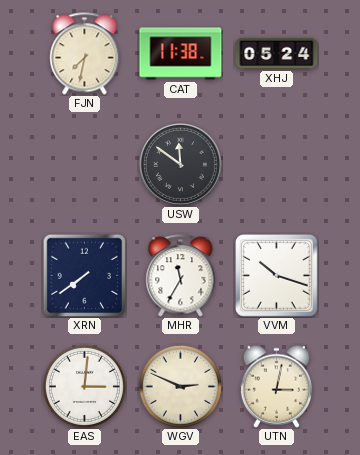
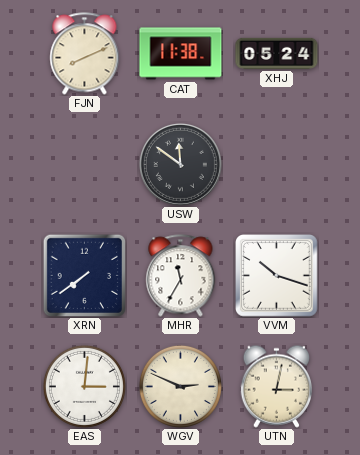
FJN: 7:32 -> 8:11
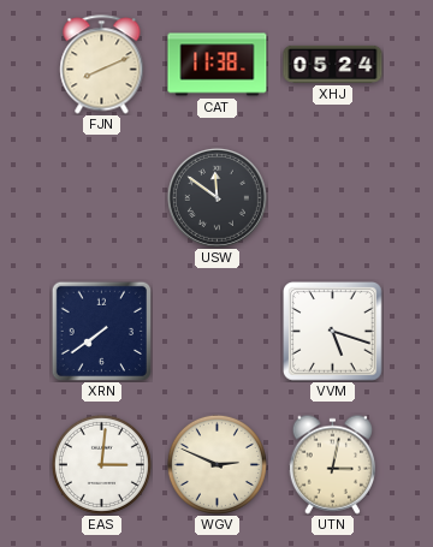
MHR: 11:35 -> none
VVM: 10:18 -> 5:18
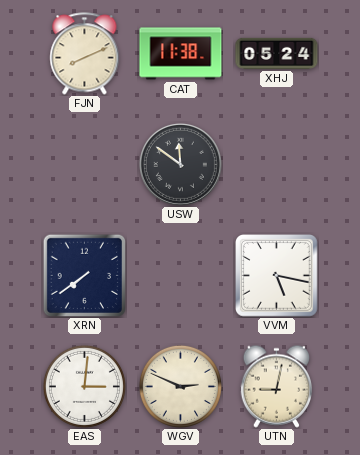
VVM: 5:18 -> 5:17
UTN: 3:02 -> 9:02
